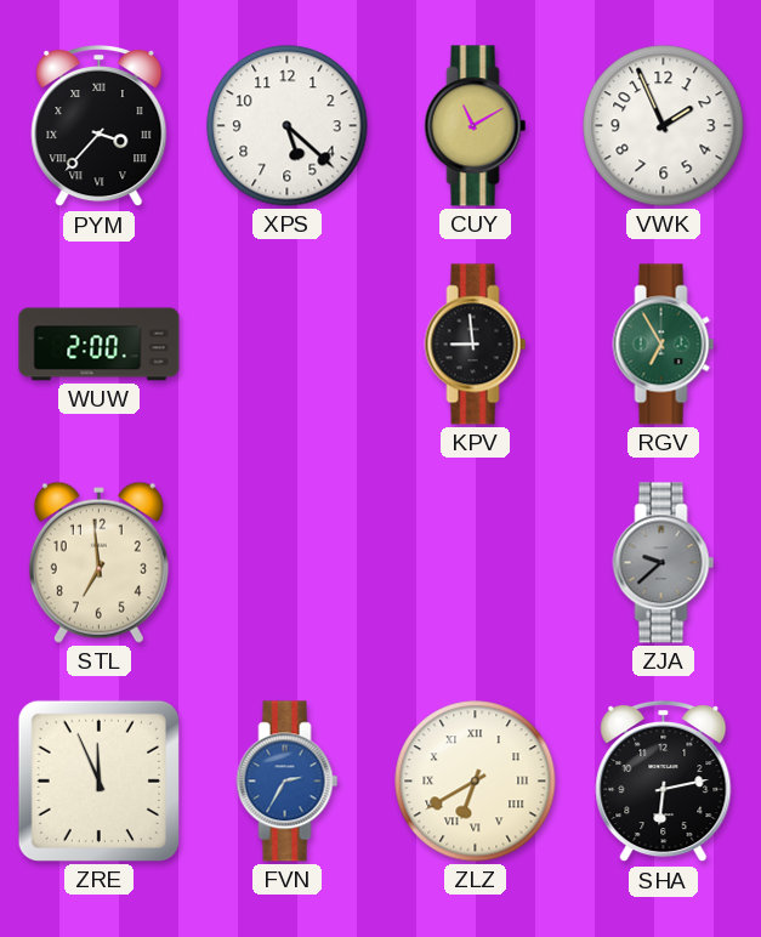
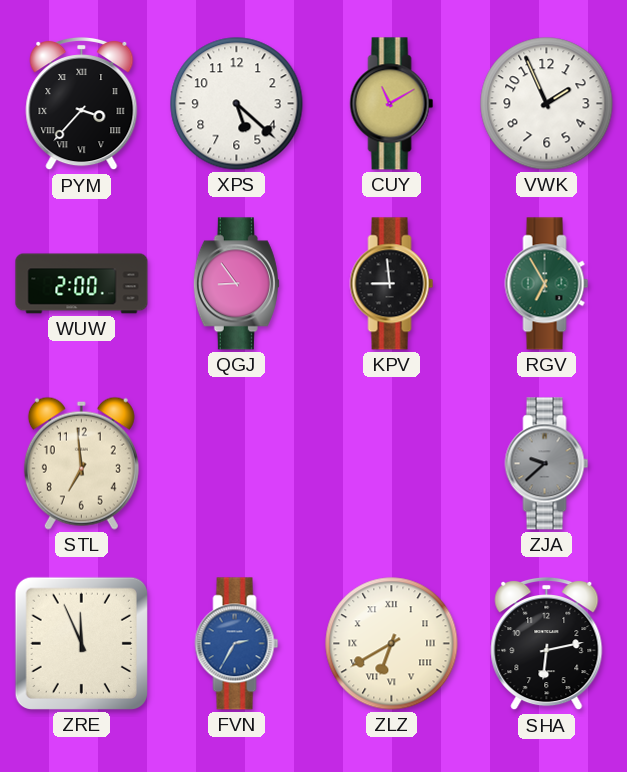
QGJ: none -> 8:54
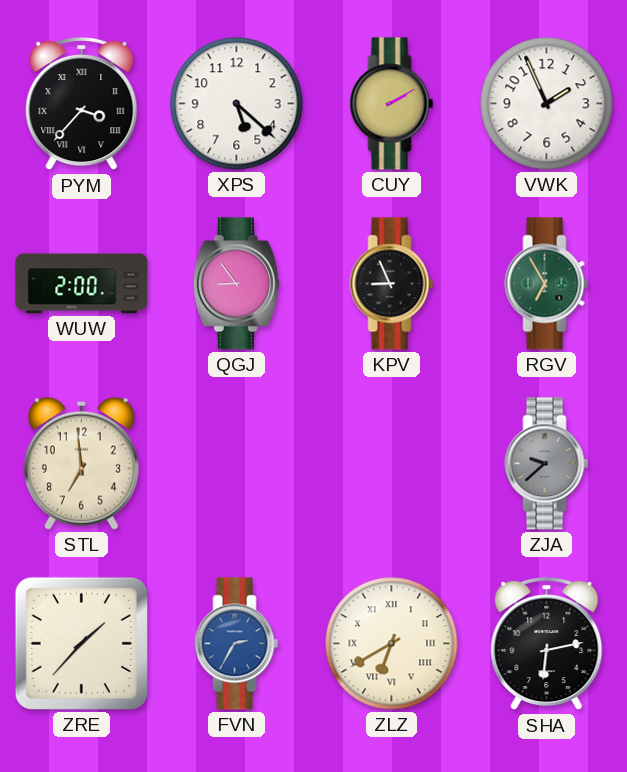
CUY: 11:10 -> 2:10
KPV: 8:59 -> 8:56
ZRE: 11:56 -> 1:37
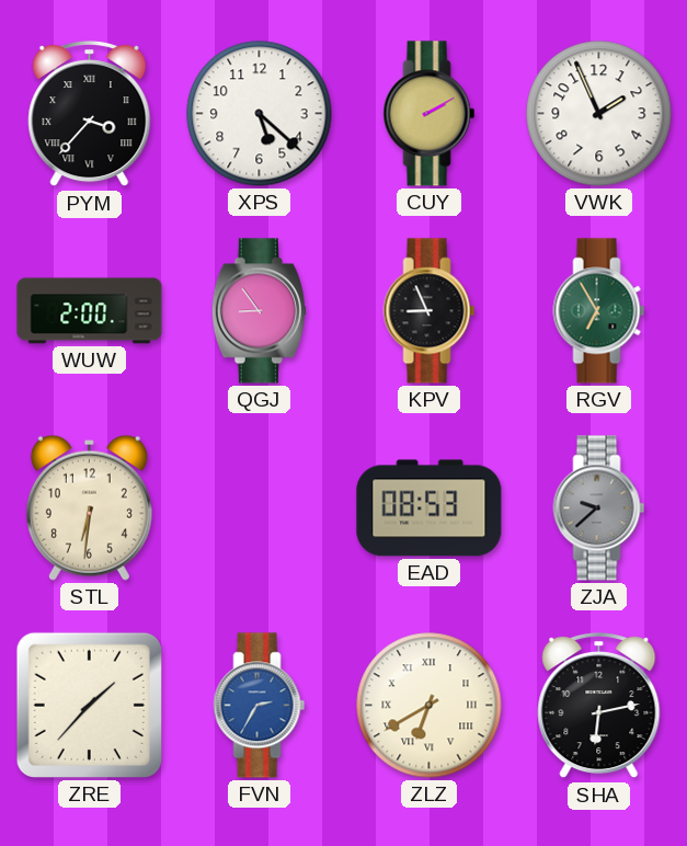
STL: 6:59 -> 6:31
EAD: none -> 08:53
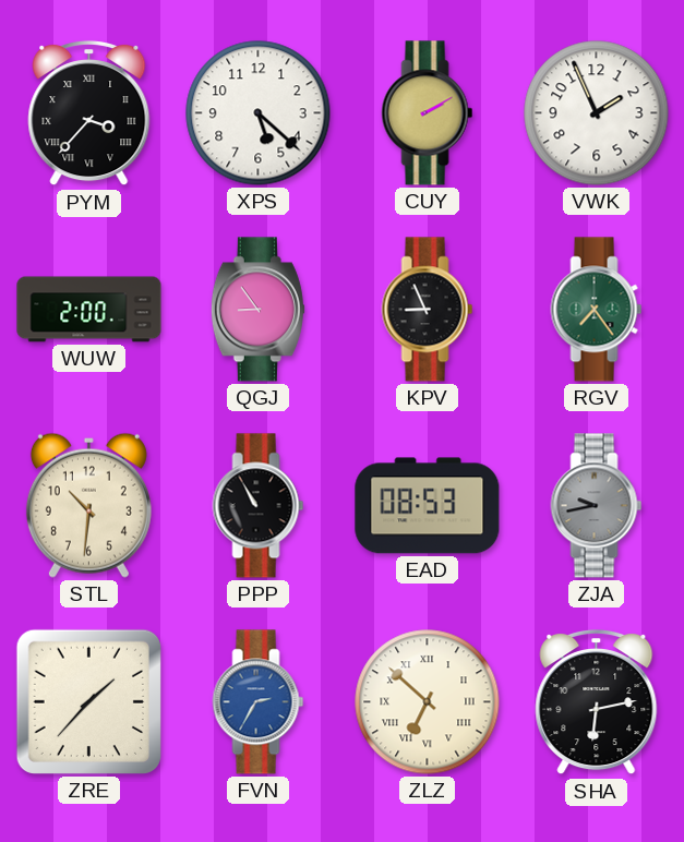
RGV: 6:55 -> 7:24
STL: 6:31 -> 10:31
PPP: none -> 10:55
ZJA: 9:38 -> 9:43
ZLZ: 6:40 -> 6:52
